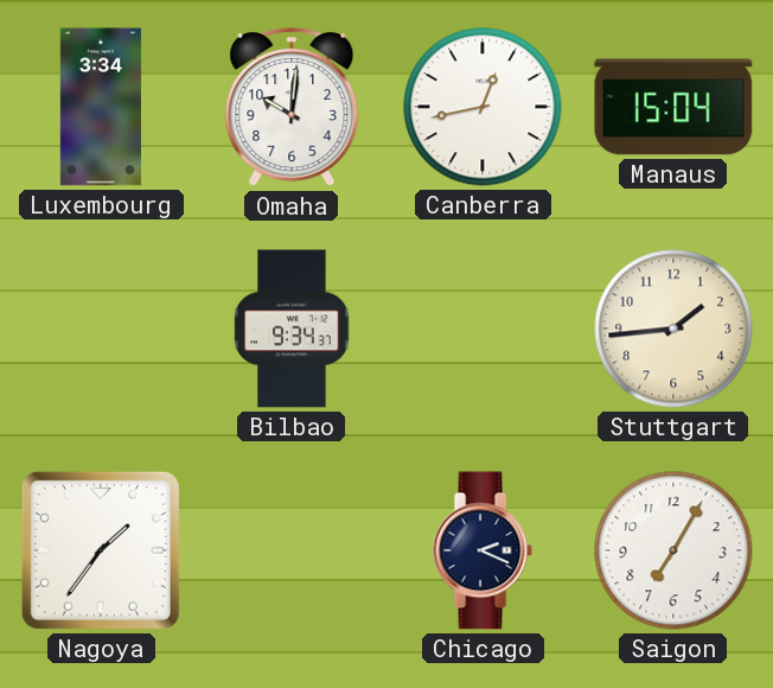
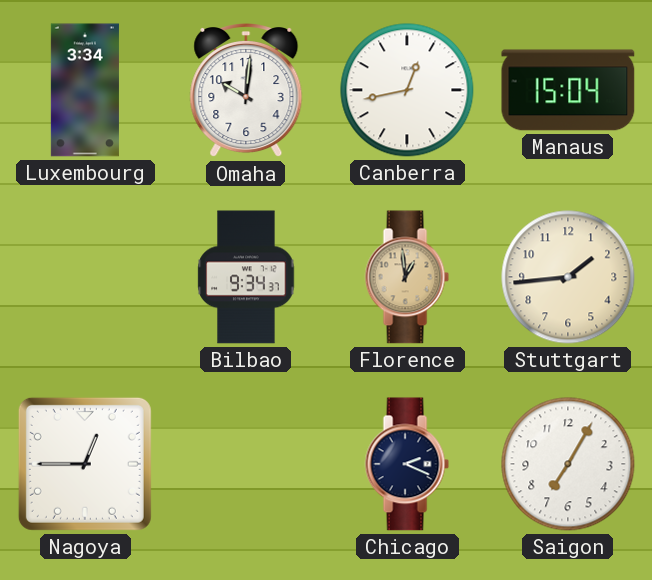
Florence: none -> 12:59
Nagoya: 1:36 -> 12:45
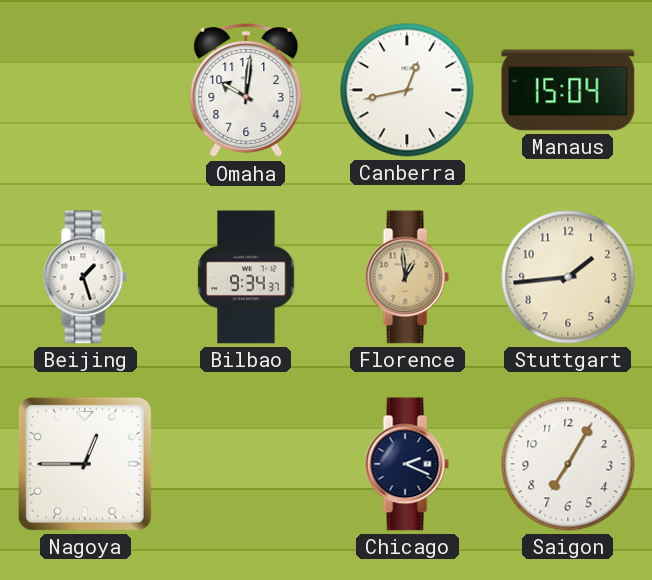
Luxembourg: 3:34 -> none
Beijing: none -> 1:27
